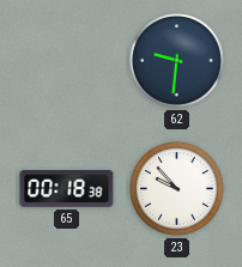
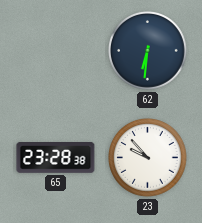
62: 9:31 -> 6:31
65: 00:18 -> 23:28
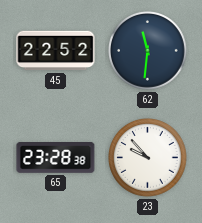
45: none -> 22:52
62: 6:31 -> 11:31
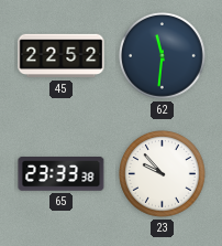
65: 23:28 -> 23:33
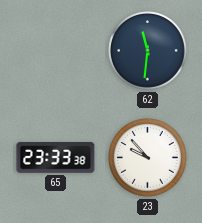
45: 22:52 -> none
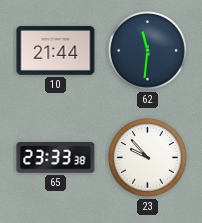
10: none -> 21:44
